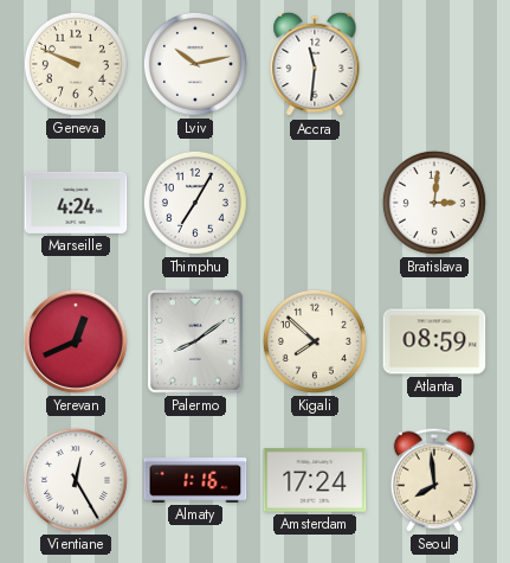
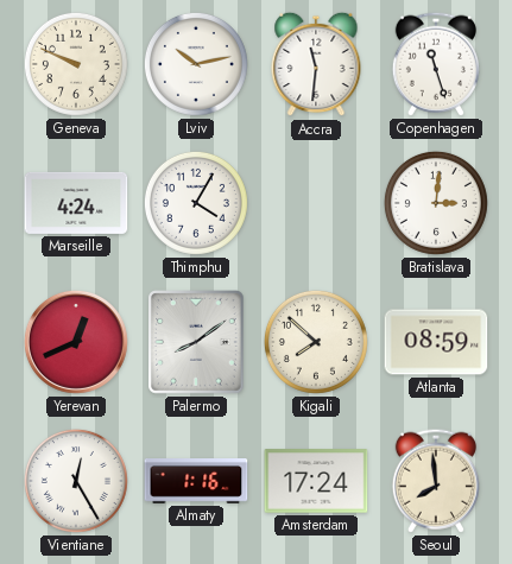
Copenhagen: none -> 11:27
Thimphu: 7:05 -> 4:05
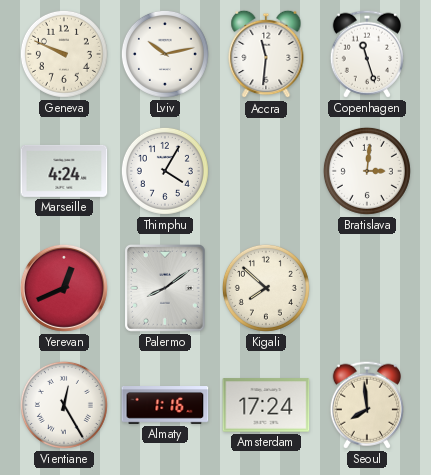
Atlanta: 08:59 -> none
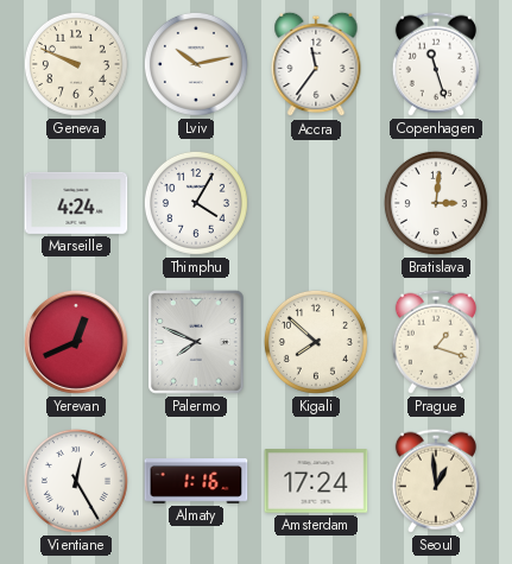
Accra: 11:31 -> 11:36
Palermo: 8:09 -> 7:49
Prague: none -> 1:18
Seoul: 7:59 -> 12:59
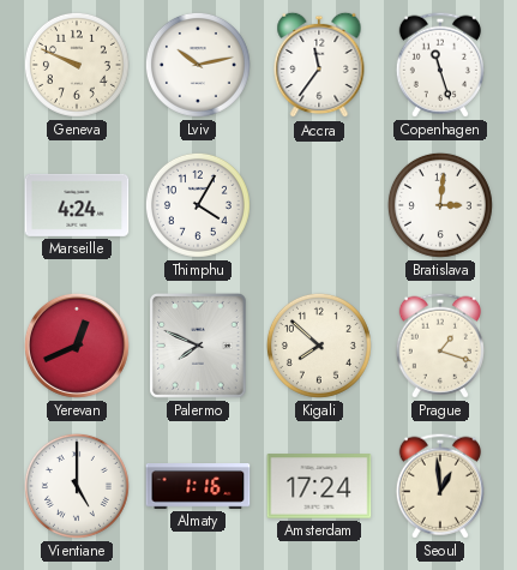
Vientiane: 12:25 -> 5:00
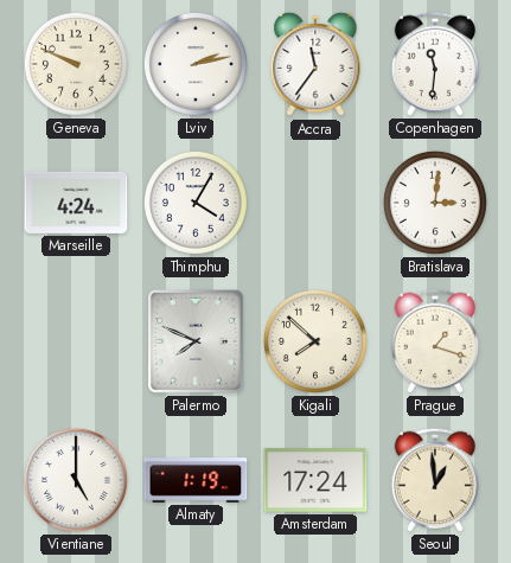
Lviv: 10:13 -> 2:13
Copenhagen: 11:27 -> 11:31
Yerevan: 12:41 -> none
Almaty: 1:16 -> 1:19
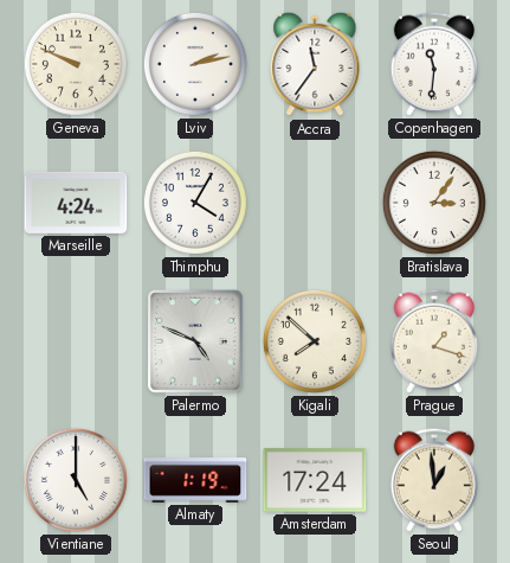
Bratislava: 3:01 -> 3:06
Palermo: 7:49 -> 4:49
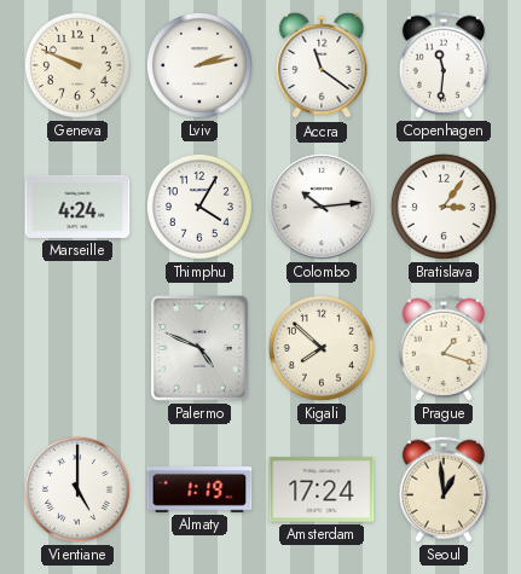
Accra: 11:36 -> 11:21
Colombo: none -> 10:14
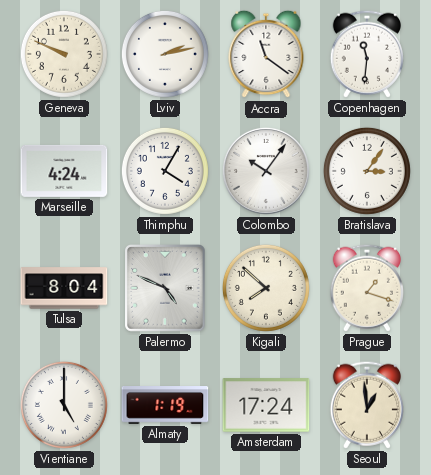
Colombo: 10:14 -> 10:06
Tulsa: none -> 8:04
